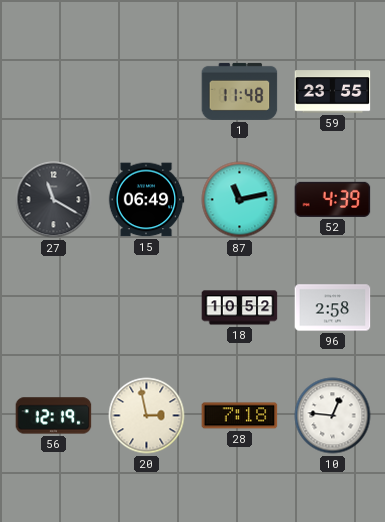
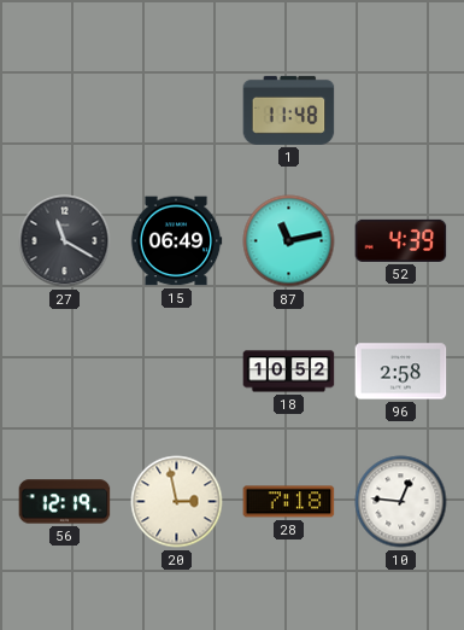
59: 23:55 -> none
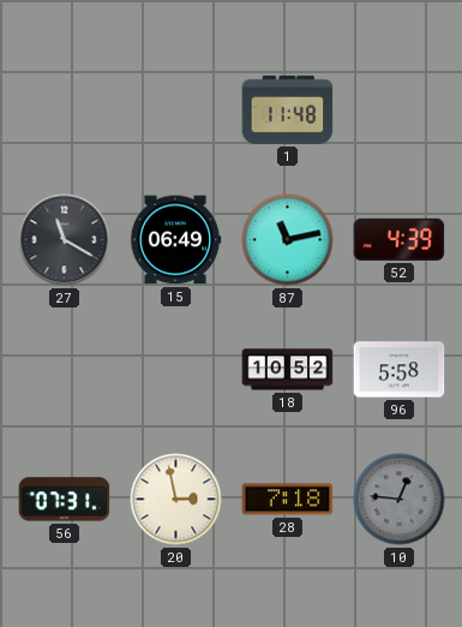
96: 2:58 -> 5:58
56: 12:19 -> 07:31
10 dial: white -> grey
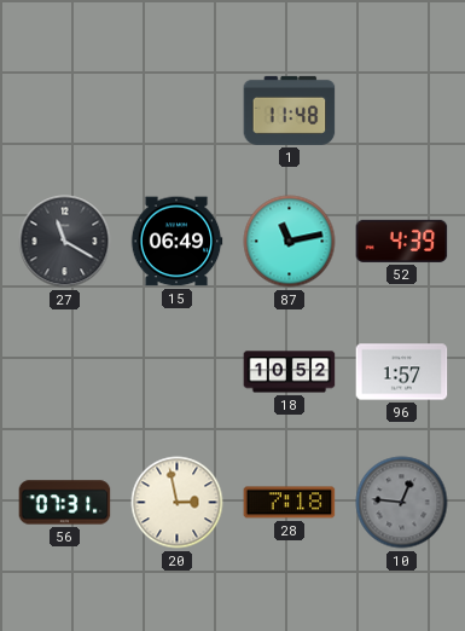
96: 5:58 -> 1:57
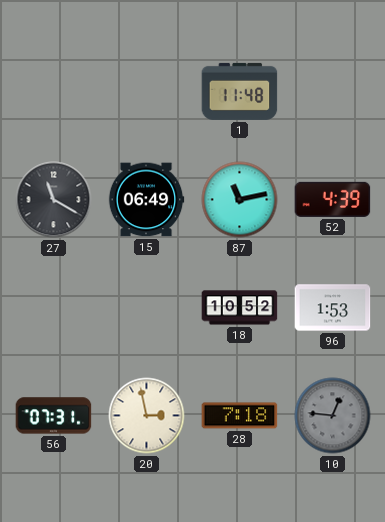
96: 1:57 -> 1:53
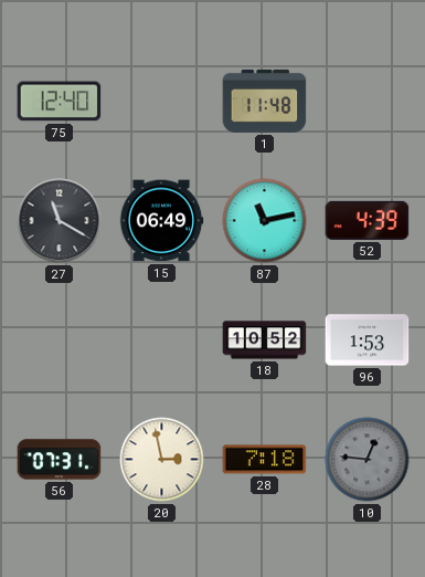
75: none -> 12:40
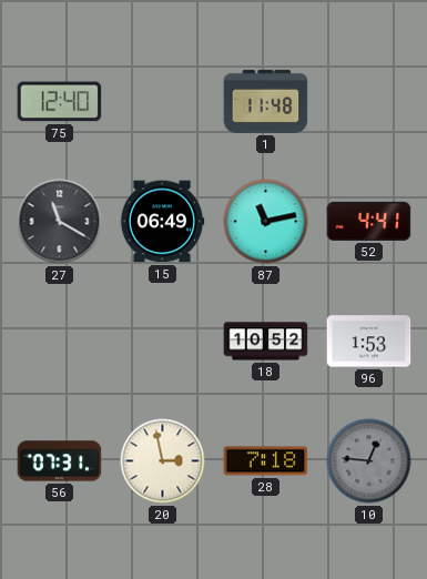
52: 4:39 -> 4:41
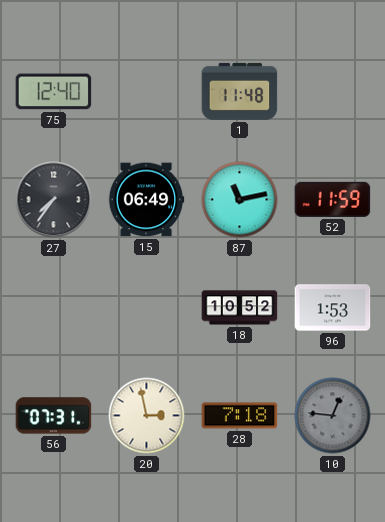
27: 11:20 -> 7:36
52: 4:41 -> 11:59
